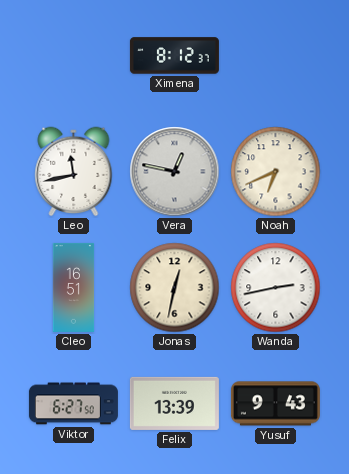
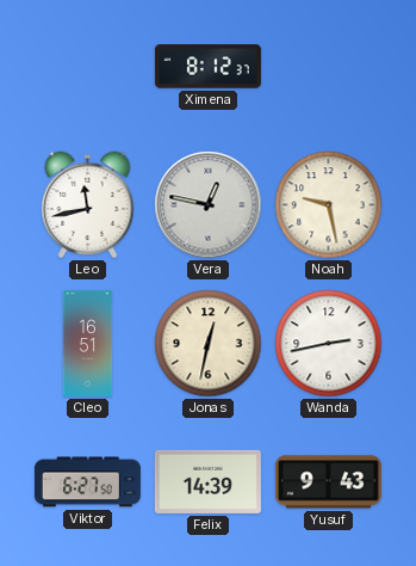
Noah: 6:41 -> 9:28
Felix: 13:39 -> 14:39
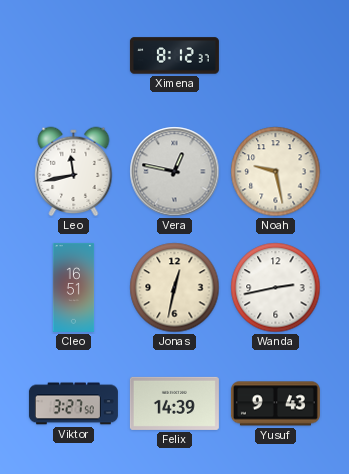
Viktor: 6:27 -> 3:27
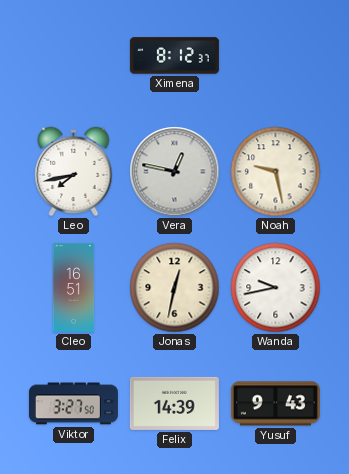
Leo: 11:43 -> 7:43
Wanda: 2:43 -> 9:43
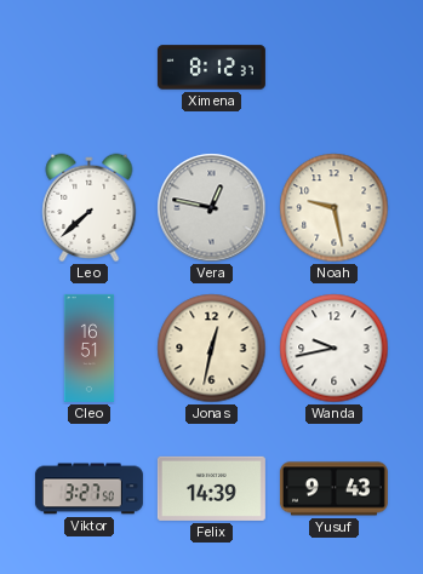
Leo: 7:43 -> 7:38
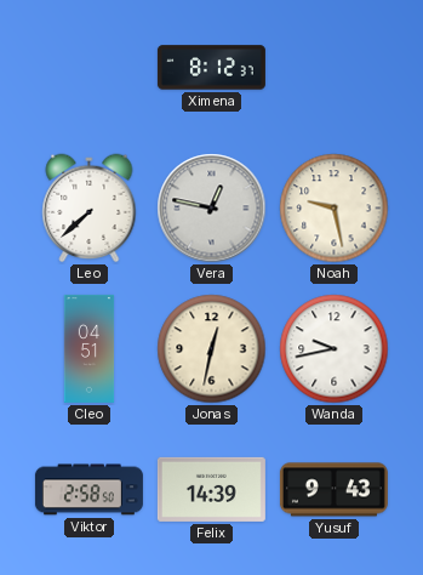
Cleo: 16:51 -> 04:51
Viktor: 3:27 -> 2:58
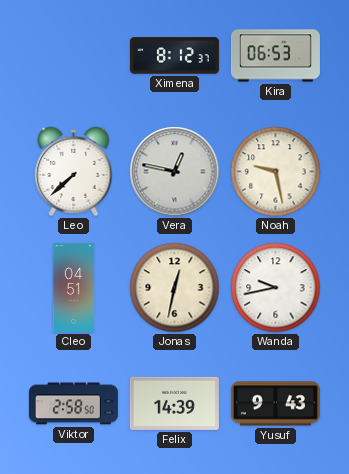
Kira: none -> 06:53
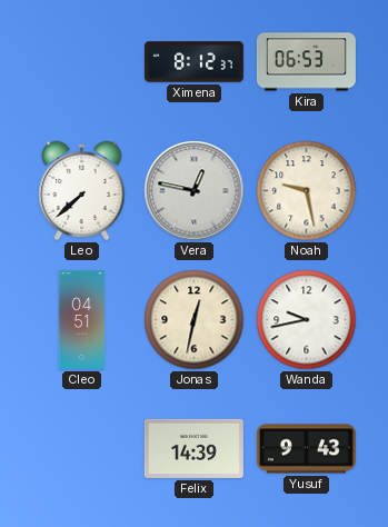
Viktor: 2:58 -> none
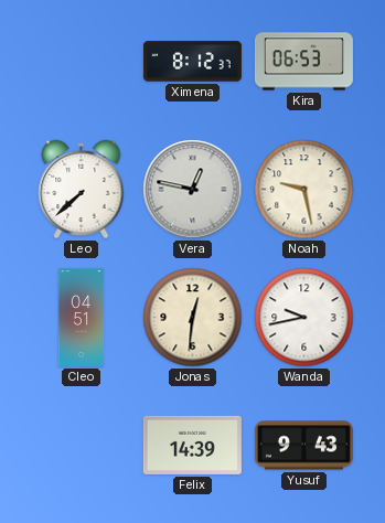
Jonas: 12:32 -> 12:31
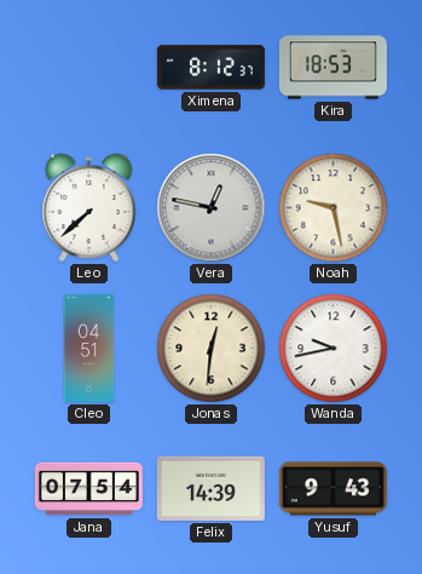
Kira: 06:53 -> 18:53
Jana: none -> 07:54
